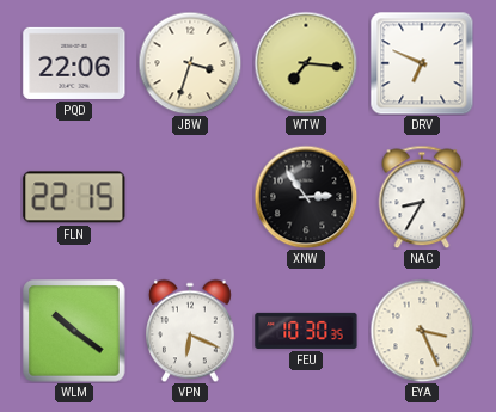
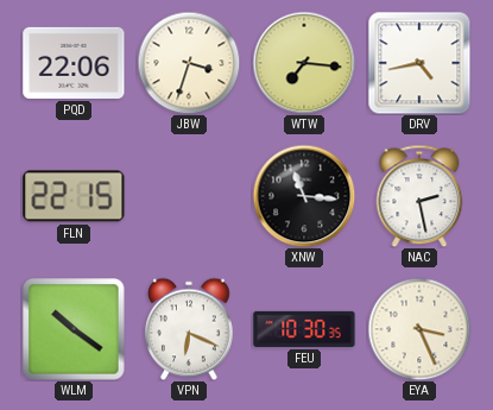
DRV: 6:49 -> 4:43
XNW: 2:54 -> 11:16
NAC: 8:35 -> 2:28
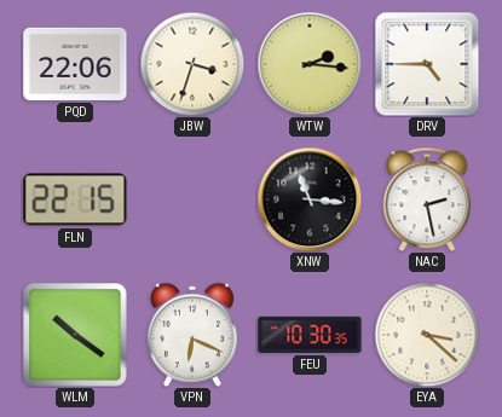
WTW: 7:16 -> 2:16
DRV: 4:43 -> 4:45
EYA: 3:26 -> 3:22
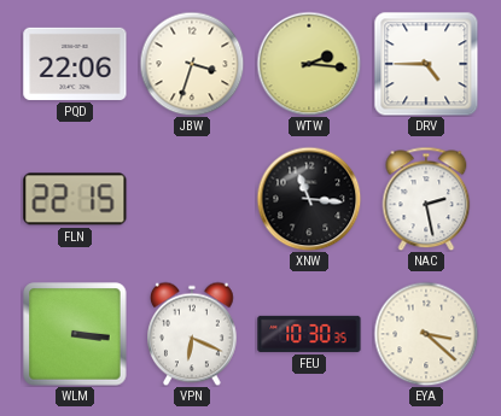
WLM: 10:21 -> 3:16
